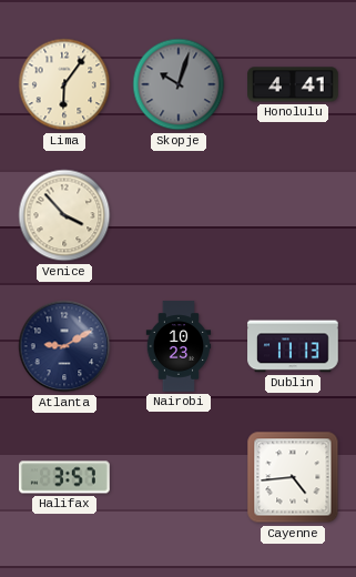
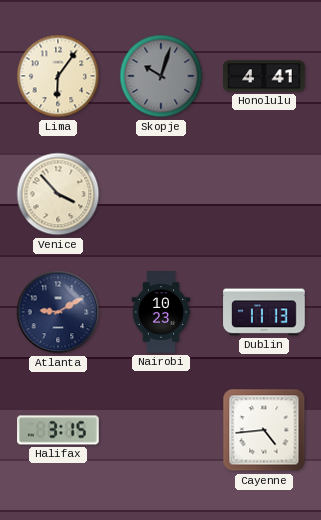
Halifax: 3:57 -> 3:15
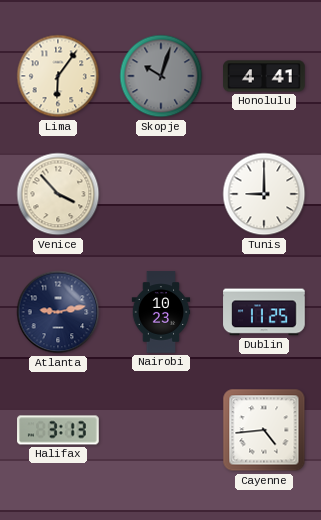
Tunis: none -> 9:00
Atlanta: 9:10 -> 9:13
Dublin: 11:13 -> 11:25
Halifax: 3:15 -> 3:13
